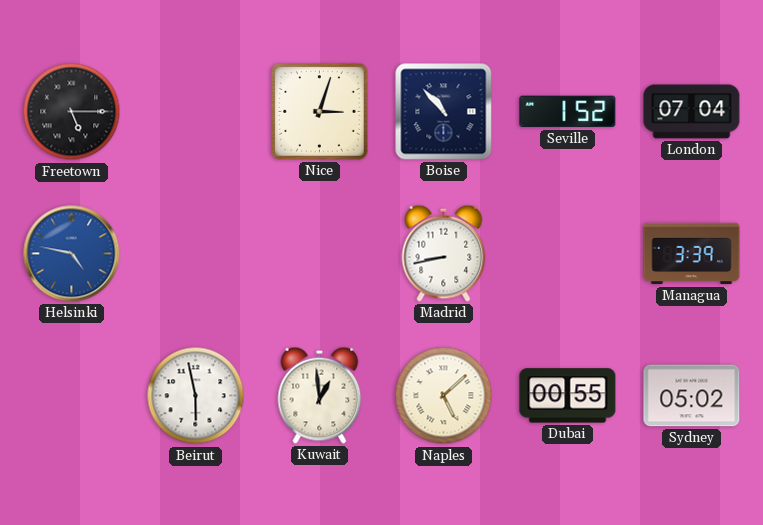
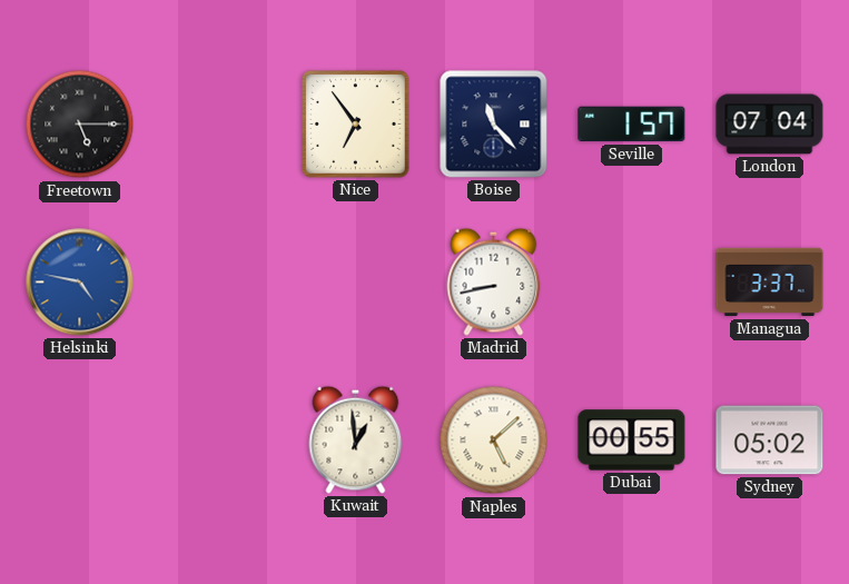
Nice: 3:03 -> 6:54
Boise: 10:53 -> 11:23
Seville: 1:52 -> 1:57
Managua: 3:39 -> 3:37
Beirut: 5:58 -> none
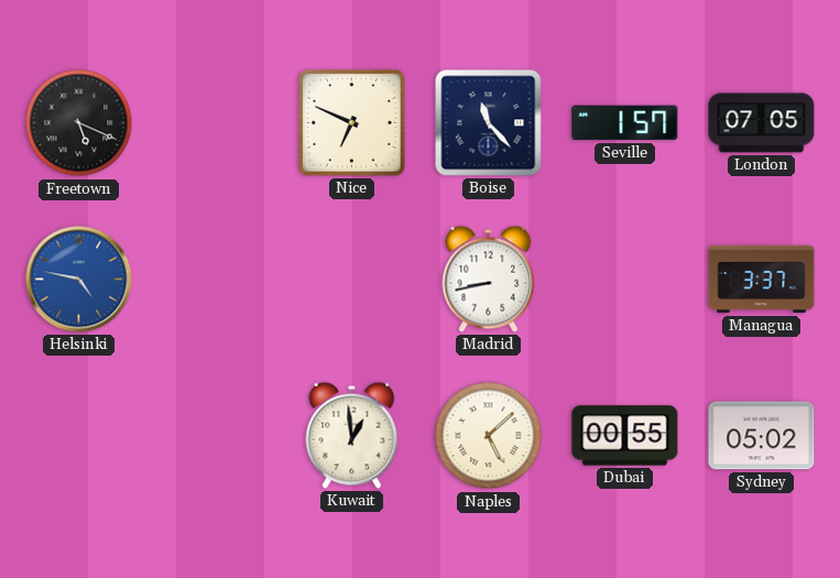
Freetown: 5:15 -> 5:19
Nice: 6:54 -> 6:49
London: 07:04 -> 07:05
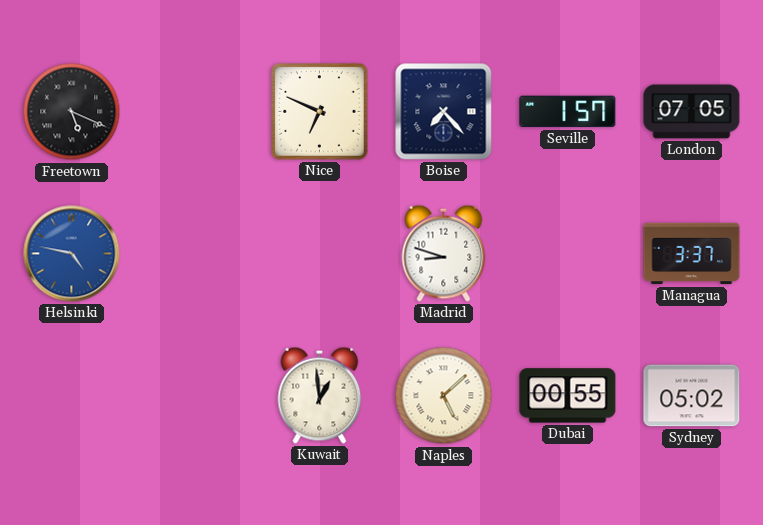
Boise: 11:23 -> 7:23
Madrid: 8:43 -> 8:48
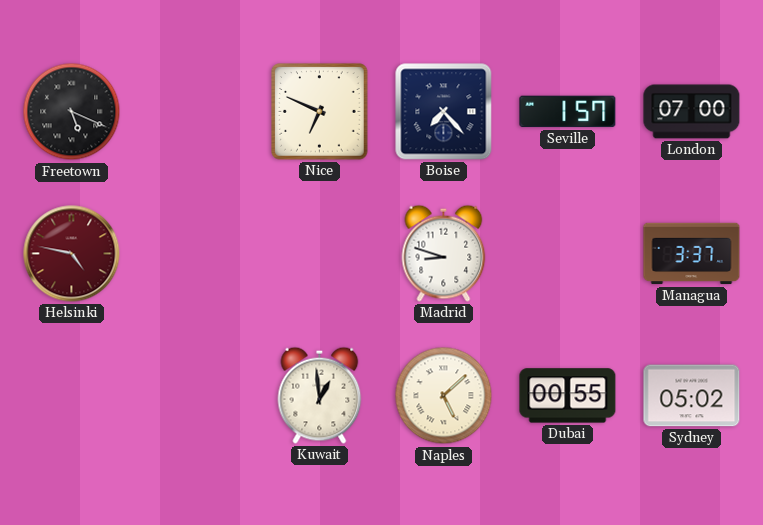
London: 07:05 -> 07:00
Helsinki dial: blue -> burgundy
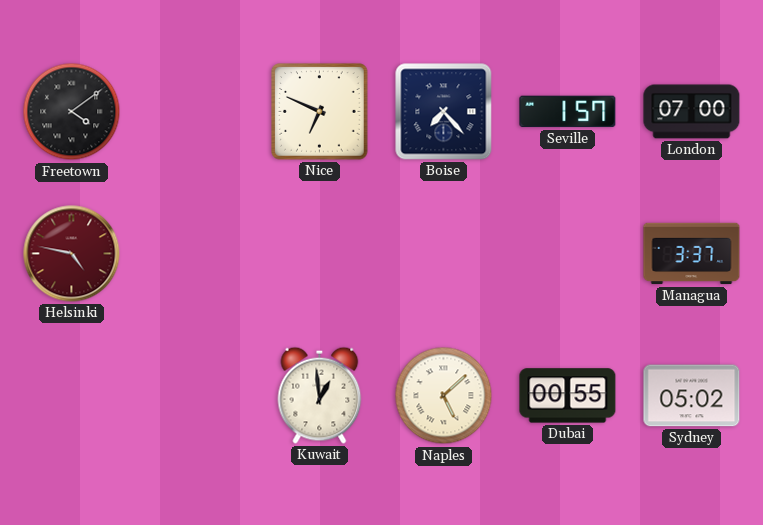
Freetown: 5:19 -> 4:09
Madrid: 8:48 -> none
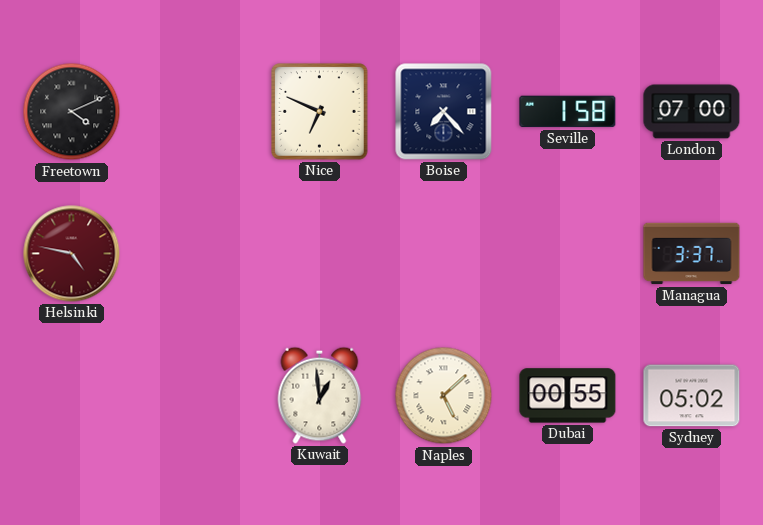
Freetown: 4:09 -> 4:11
Seville: 1:57 -> 1:58
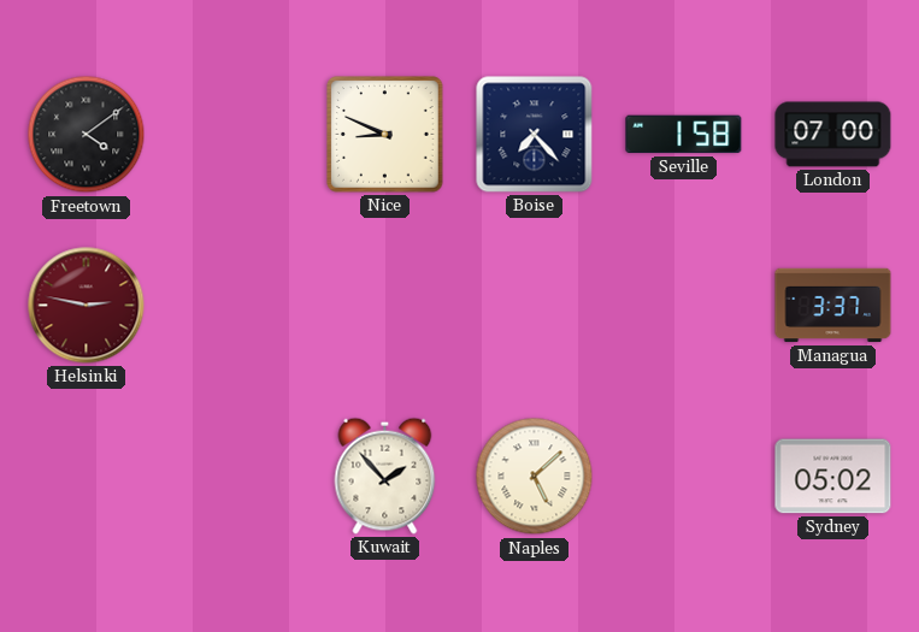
Freetown: 4:11 -> 4:09
Nice: 6:49 -> 8:49
Helsinki: 4:47 -> 2:47
Kuwait: 12:59 -> 1:53
Dubai: 00:55 -> none
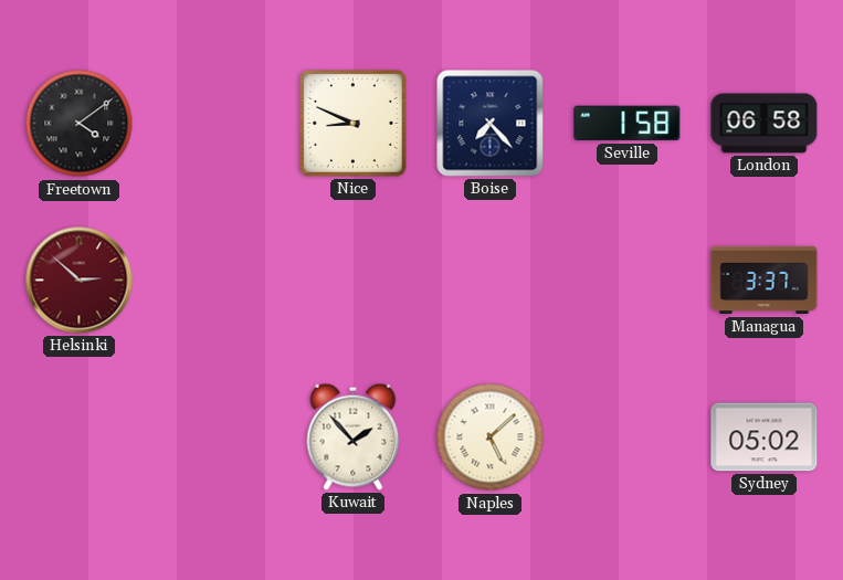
London: 07:00 -> 06:58
Helsinki: 2:47 -> 2:52
